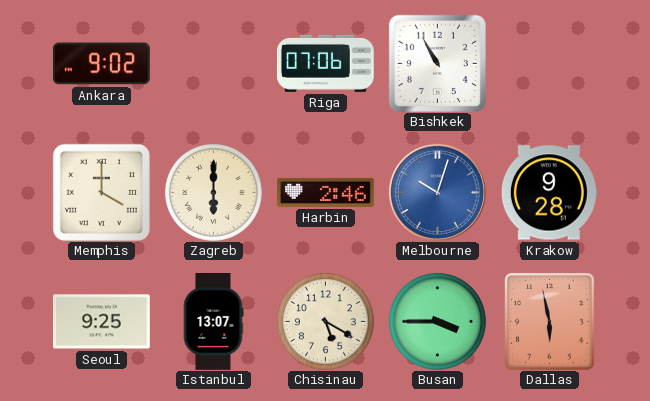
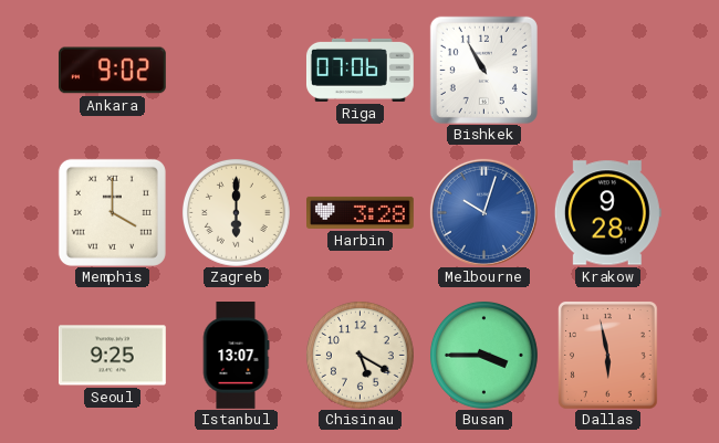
Harbin: 2:46 -> 3:28
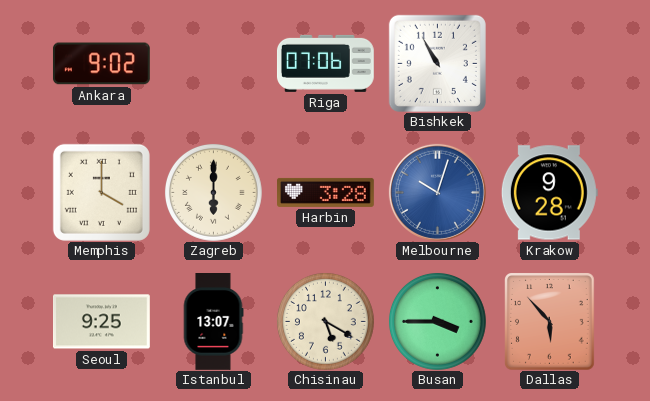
Dallas: 5:58 -> 5:53
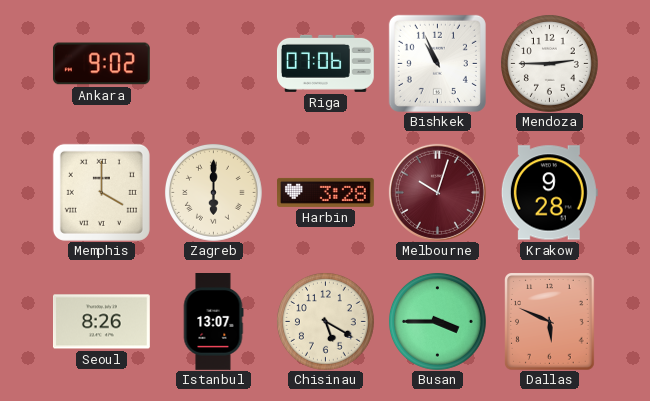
Bishkek: 10:55 -> 10:56
Mendoza: none -> 2:45
Melbourne dial: blue -> burgundy
Seoul: 9:25 -> 8:26
Dallas: 5:53 -> 5:49
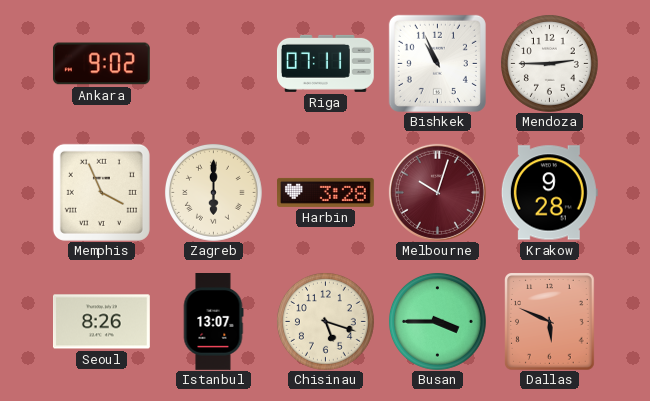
Riga: 07:06 -> 07:11
Memphis: 4:00 -> 3:56
Chisinau: 5:20 -> 5:18
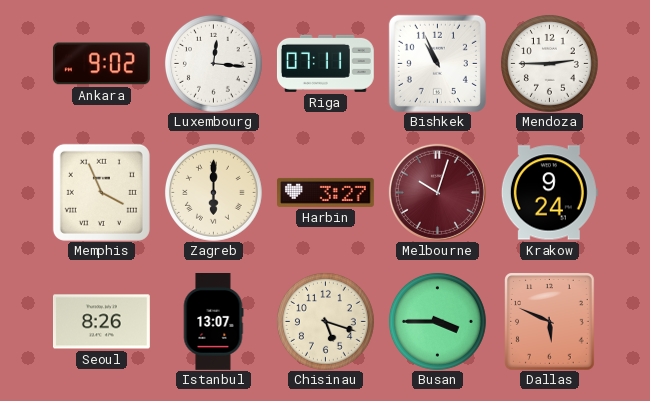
Luxembourg: none -> 12:16
Harbin: 3:28 -> 3:27
Krakow: 9:28 -> 9:24
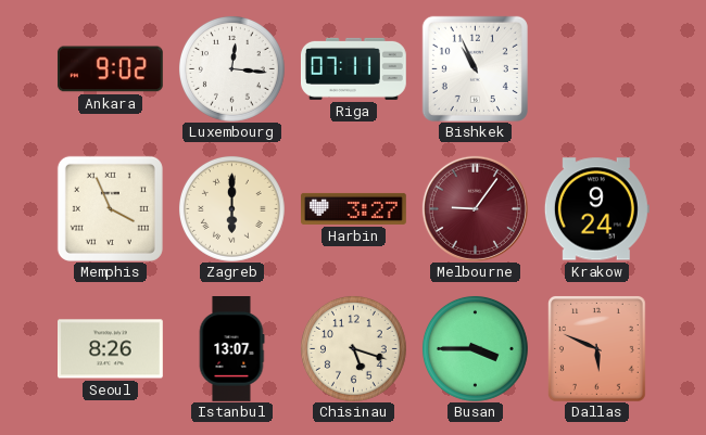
Mendoza: 2:45 -> none
Melbourne: 10:03 -> 9:06
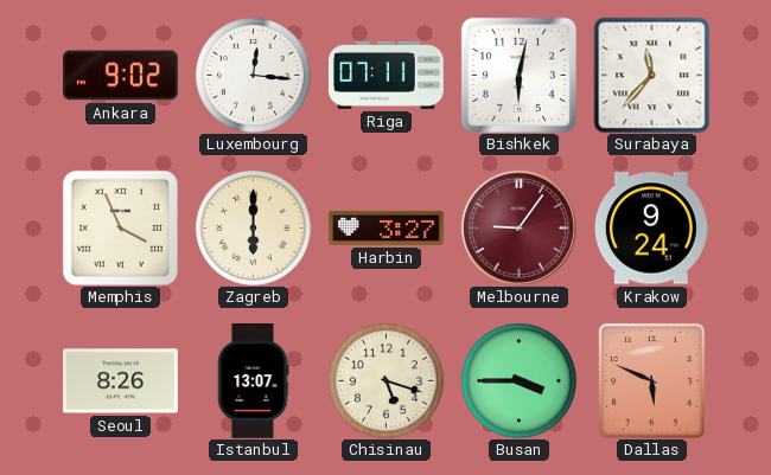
Bishkek: 10:56 -> 6:02
Surabaya: none -> 11:37
